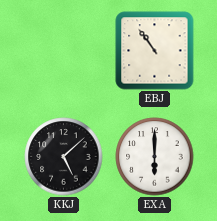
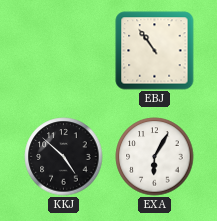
KKJ: 5:08 -> 4:52
EXA: 6:00 -> 6:05
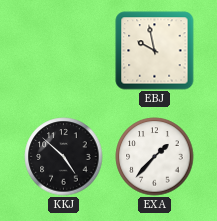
EBJ: 10:54 -> 9:58
EXA: 6:05 -> 1:37
